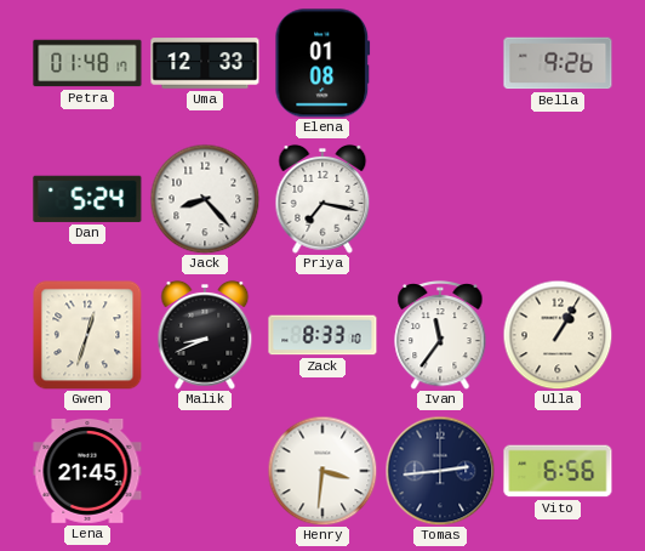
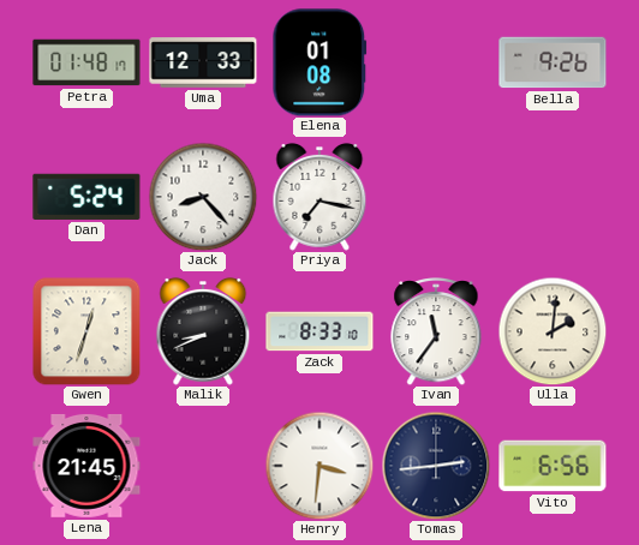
Ulla: 1:05 -> 2:01
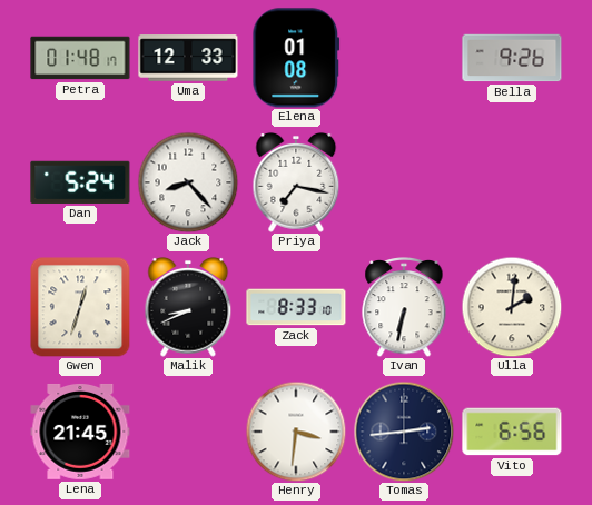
Ivan: 11:36 -> 6:32
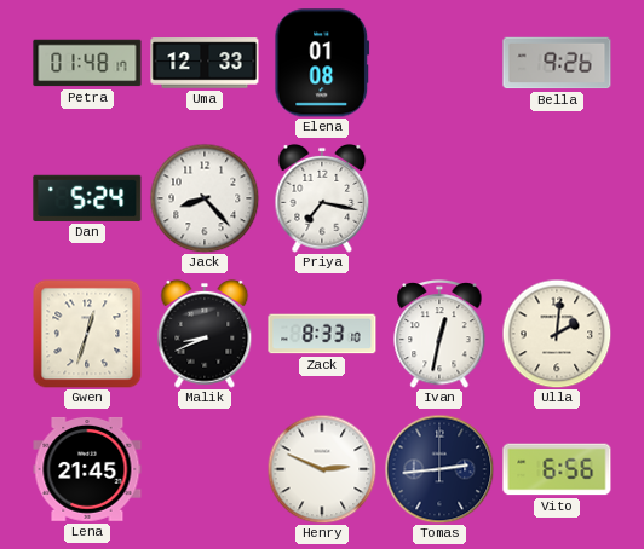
Ivan: 6:32 -> 12:32
Henry: 3:31 -> 2:49
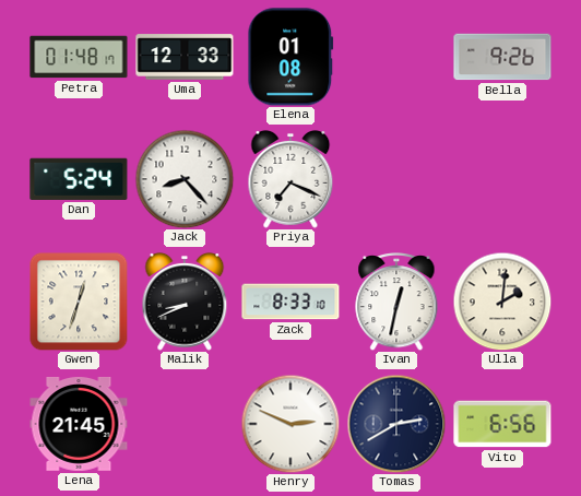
Priya: 7:17 -> 7:19
Tomas: 2:44 -> 2:40
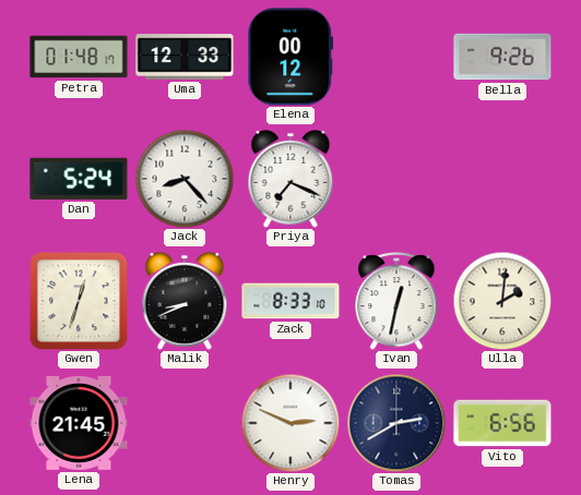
Elena: 01:08 -> 00:12
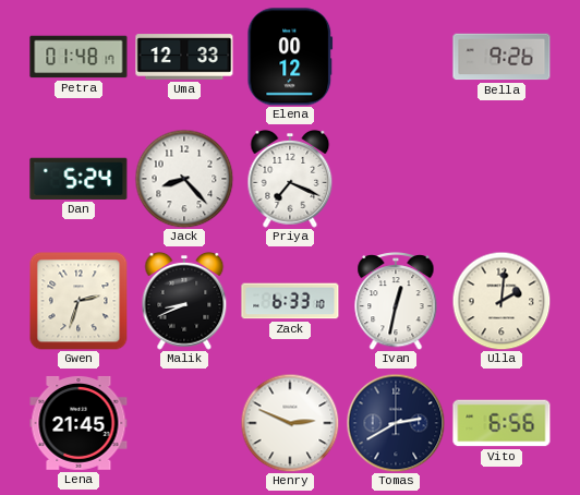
Gwen: 12:33 -> 2:33
Zack: 8:33 -> 6:33
